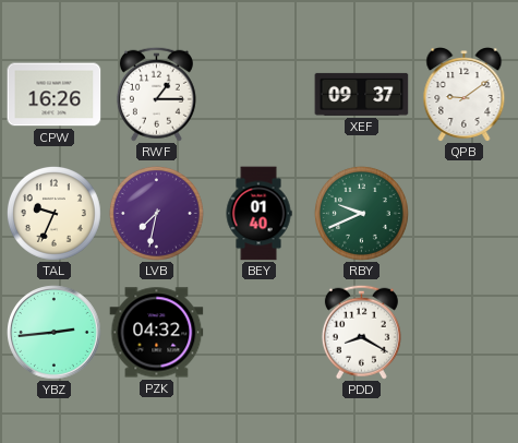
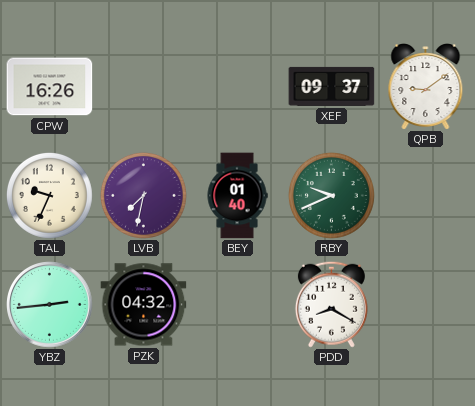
RWF: 1:15 -> none
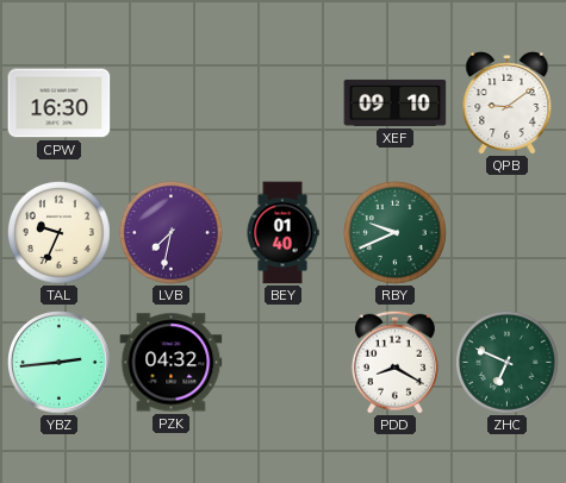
CPW: 16:26 -> 16:30
XEF: 09:37 -> 09:10
ZHC: none -> 6:49
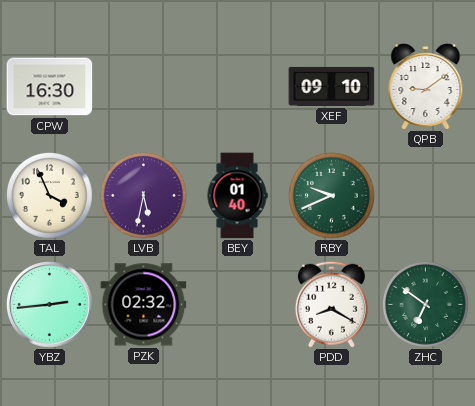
TAL: 9:34 -> 3:56
LVB: 7:32 -> 5:32
PZK: 04:32 -> 02:32
ZHC: 6:49 -> 6:51
